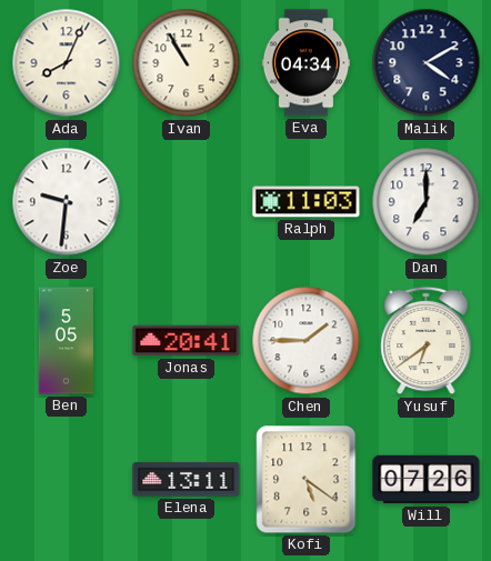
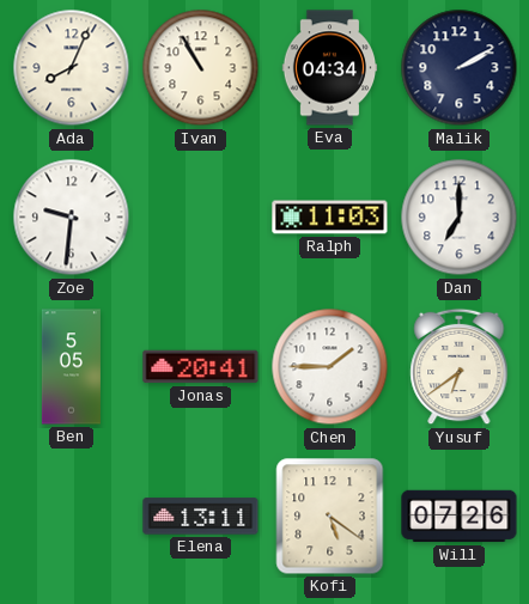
Malik: 4:10 -> 2:10
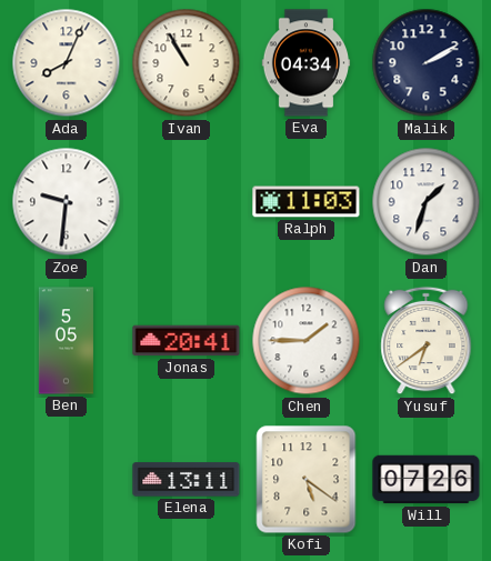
Dan: 7:00 -> 1:33
